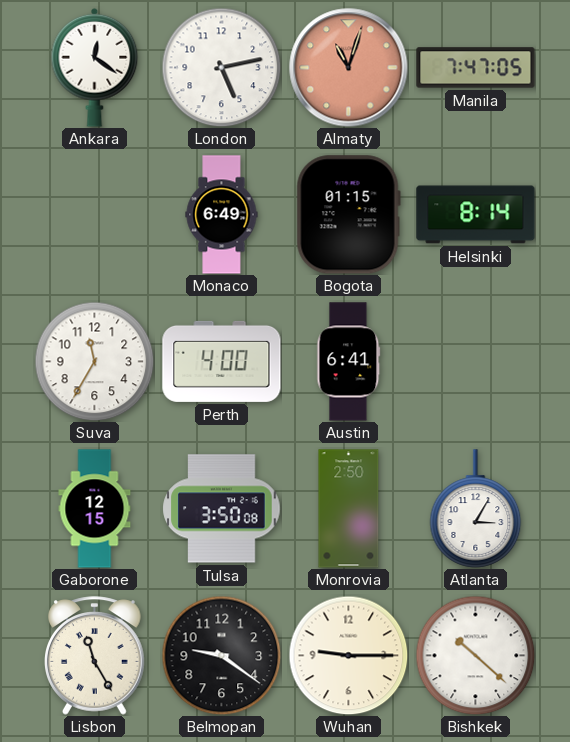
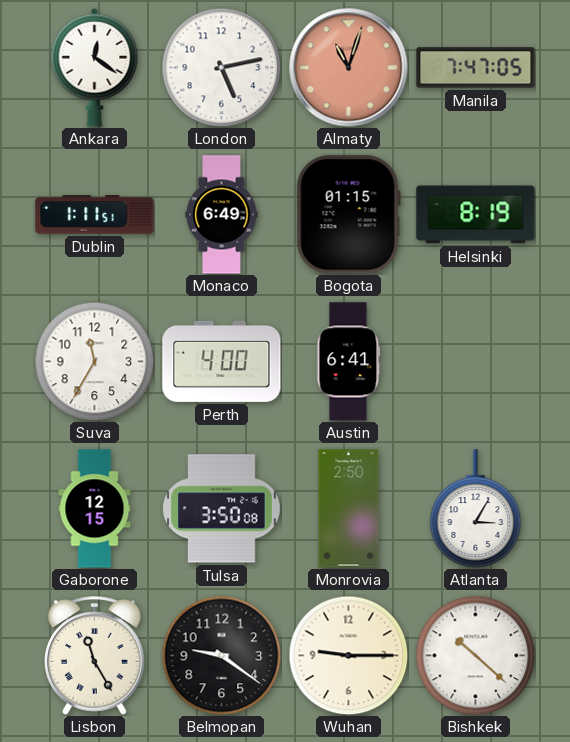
Dublin: none -> 1:11
Helsinki: 8:14 -> 8:19
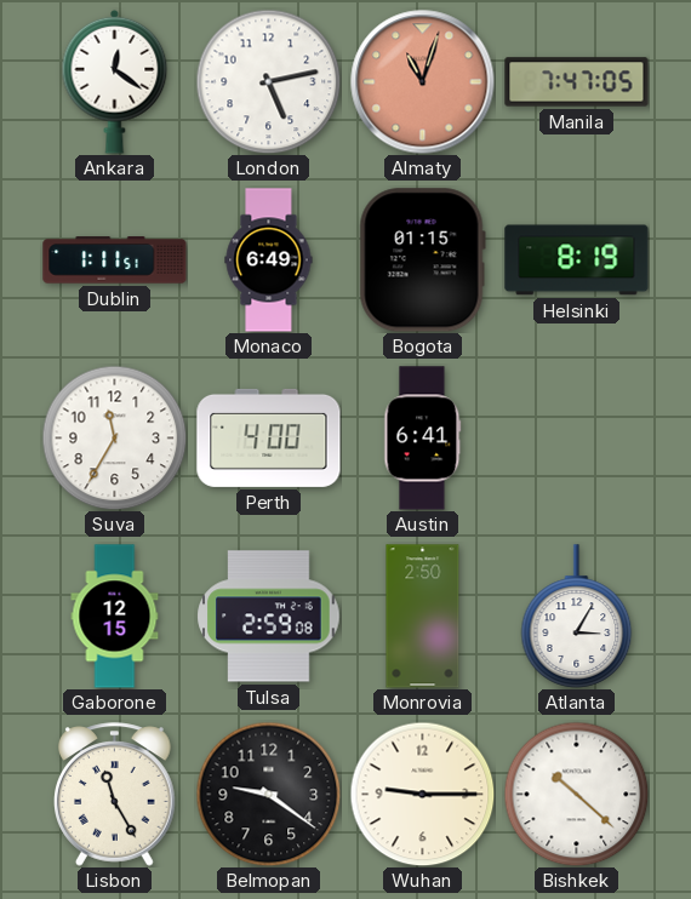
Tulsa: 3:50 -> 2:59
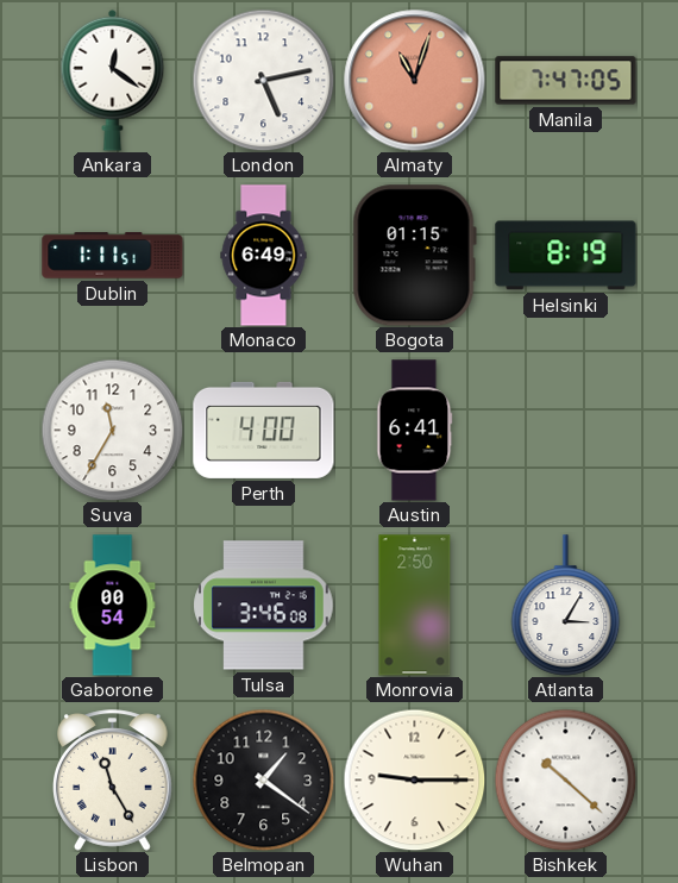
Gaborone: 12:15 -> 00:54
Tulsa: 2:59 -> 3:46
Belmopan: 9:21 -> 1:21
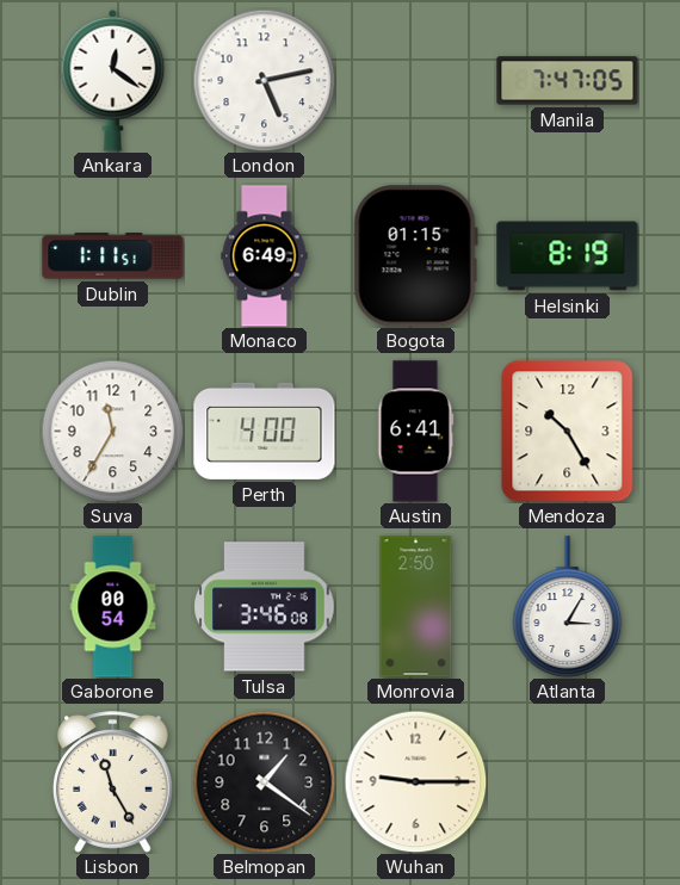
Almaty: 11:03 -> none
Mendoza: none -> 10:25
Bishkek: 10:22 -> none
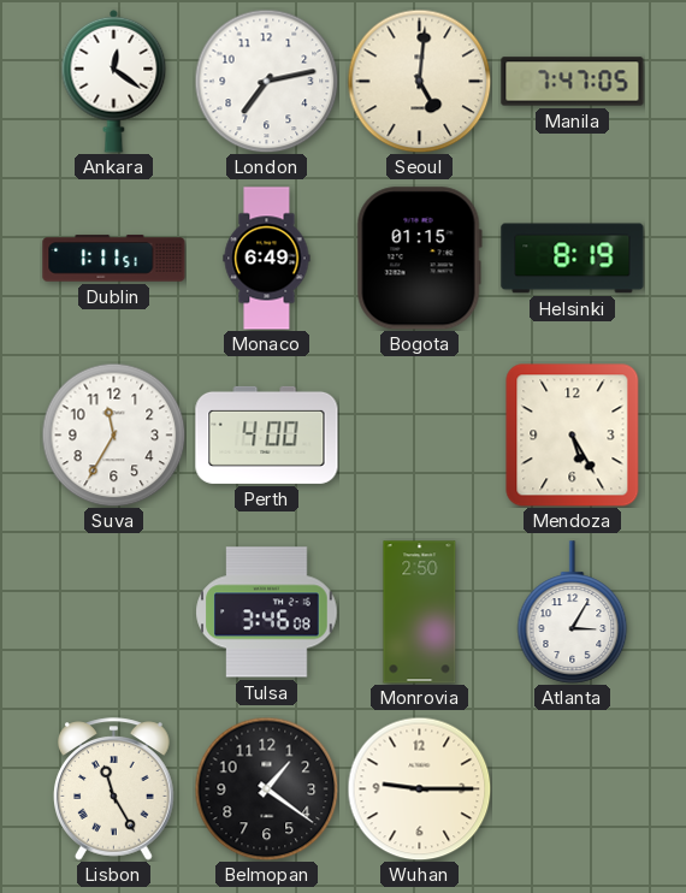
London: 5:13 -> 7:13
Seoul: none -> 5:01
Austin: 6:41 -> none
Mendoza: 10:25 -> 5:25
Gaborone: 00:54 -> none
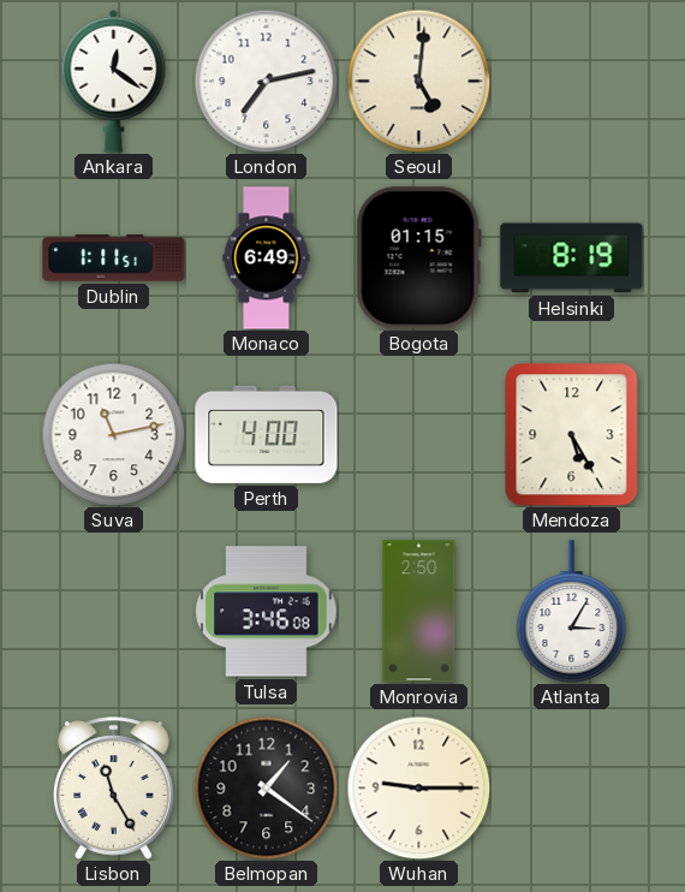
Manila: 7:47 -> none
Suva: 11:35 -> 11:13
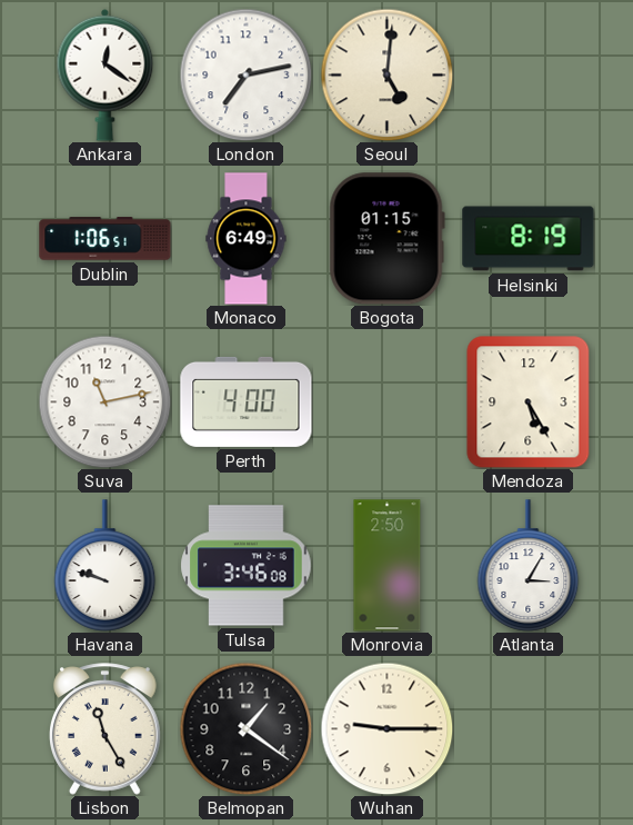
Dublin: 1:11 -> 1:06
Havana: none -> 9:48
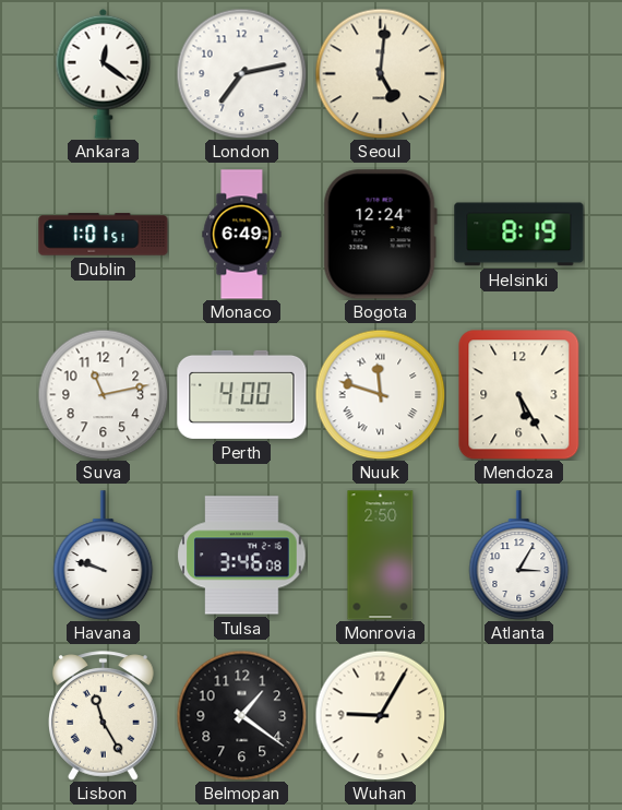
Dublin: 1:06 -> 1:01
Bogota: 01:15 -> 12:24
Nuuk: none -> 11:48
Wuhan: 9:15 -> 9:05
